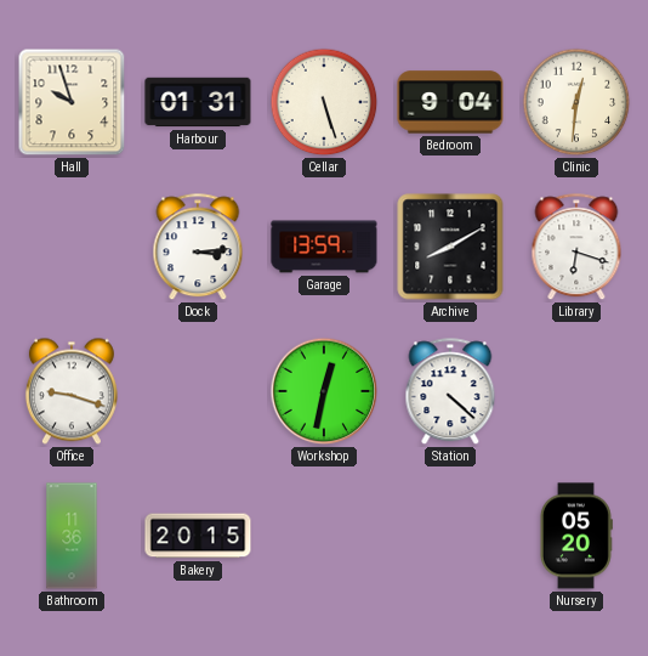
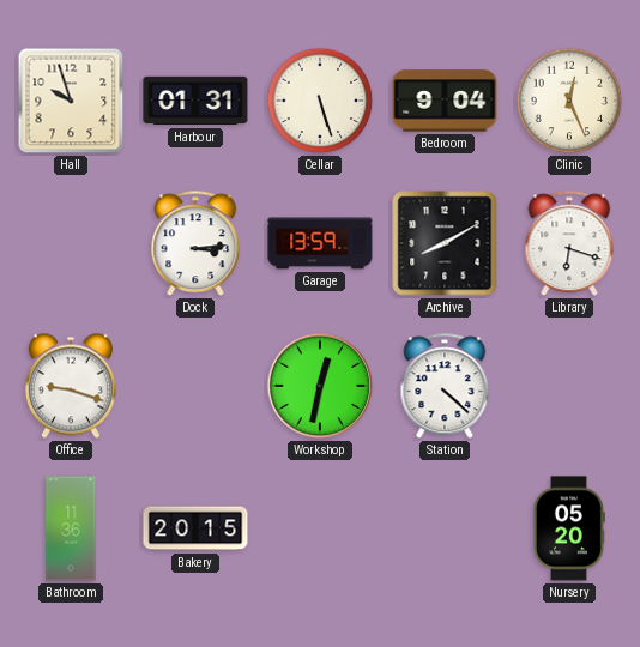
Clinic: 12:31 -> 12:26
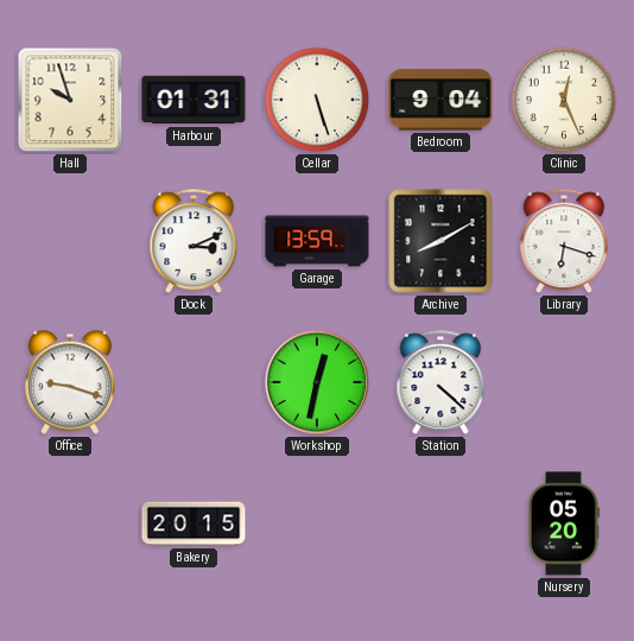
Dock: 3:14 -> 3:11
Bathroom: 11:36 -> none
